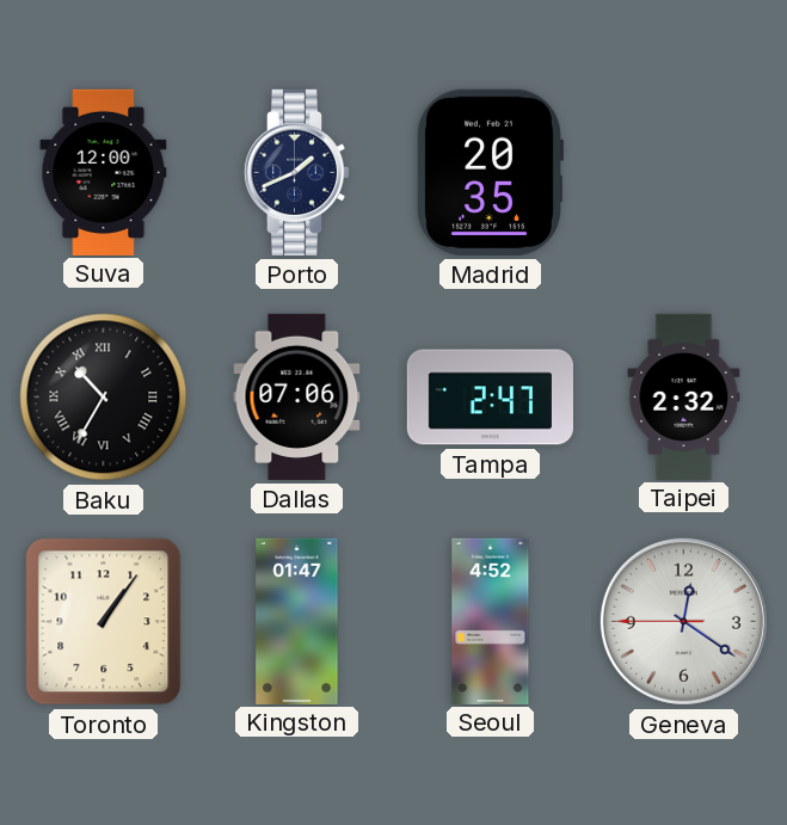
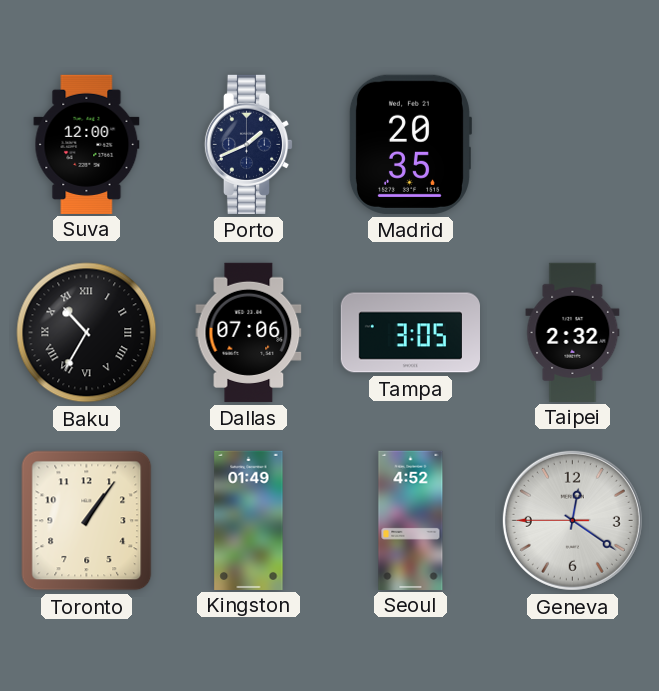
Tampa: 2:47 -> 3:05
Kingston: 01:47 -> 01:49
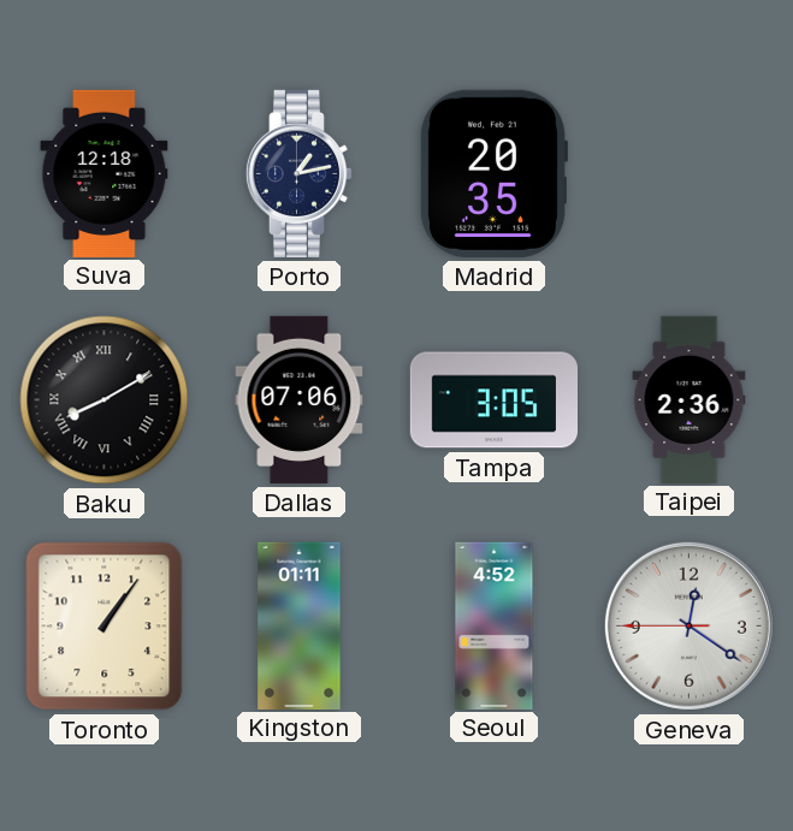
Suva: 12:00 -> 12:18
Porto: 1:41 -> 1:13
Baku: 10:35 -> 8:10
Taipei: 2:32 -> 2:36
Kingston: 01:49 -> 01:11
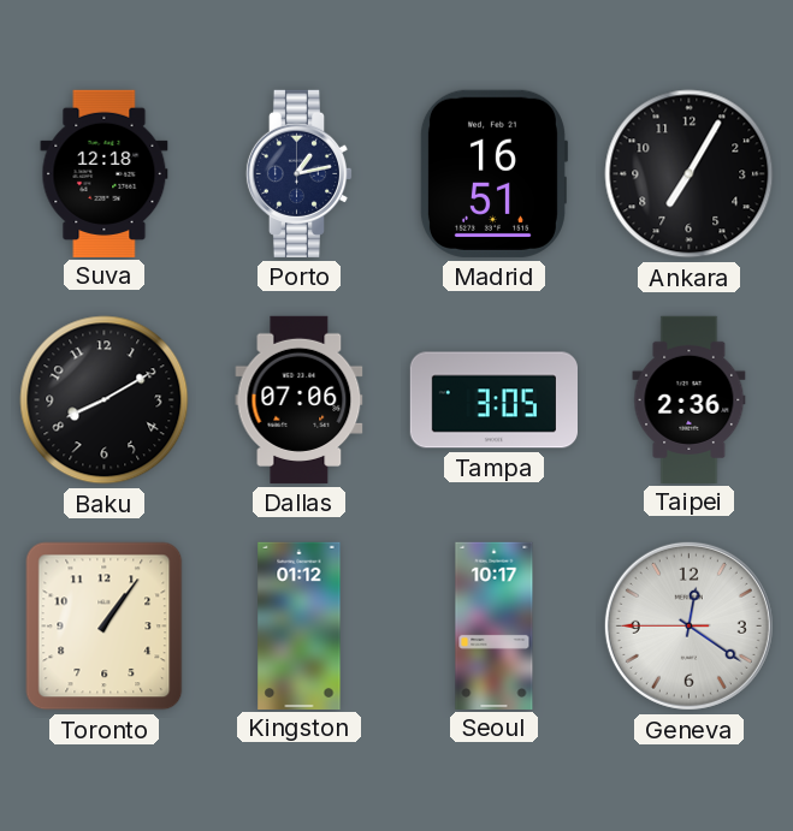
Madrid: 20:35 -> 16:51
Ankara: none -> 7:05
Baku numerals: Roman -> Arabic
Kingston: 01:11 -> 01:12
Seoul: 4:52 -> 10:17
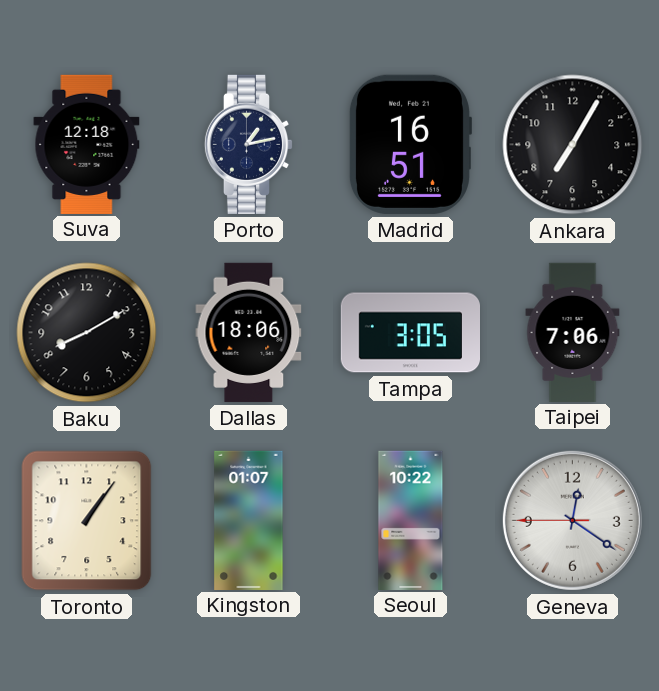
Dallas: 07:06 -> 18:06
Taipei: 2:36 -> 7:06
Kingston: 01:12 -> 01:07
Seoul: 10:17 -> 10:22
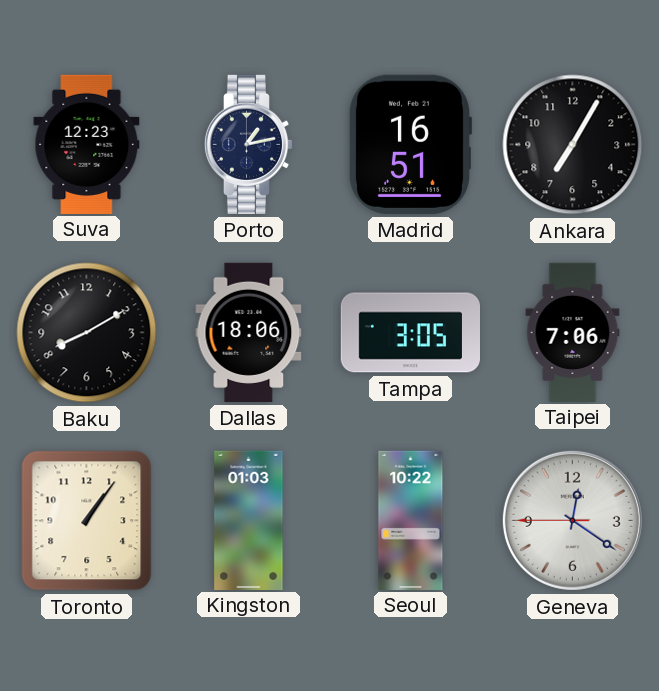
Suva: 12:18 -> 12:23
Kingston: 01:07 -> 01:03
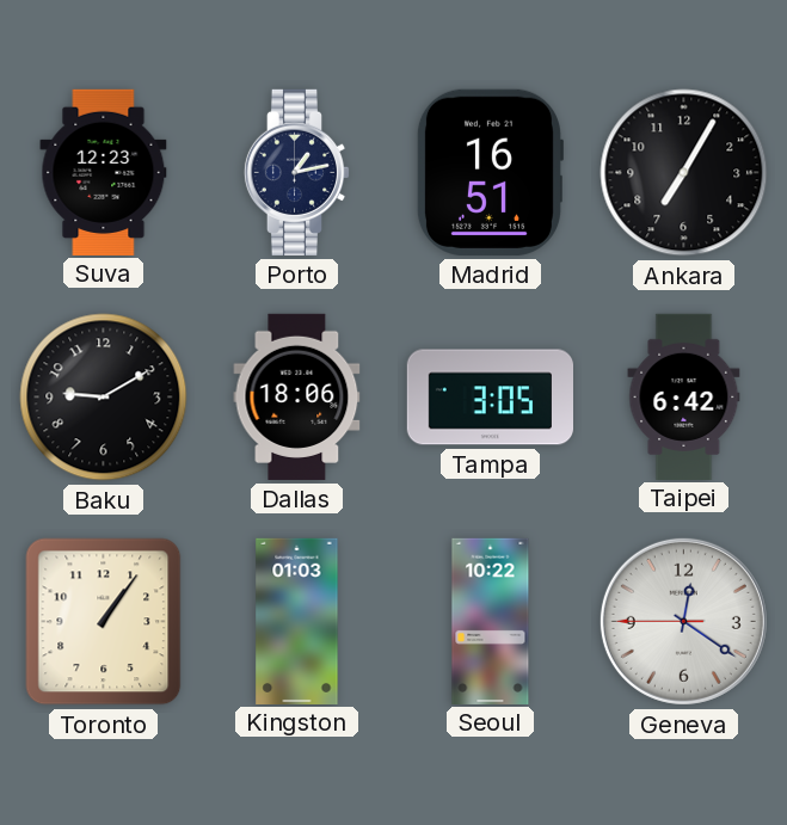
Baku: 8:10 -> 9:10
Taipei: 7:06 -> 6:42
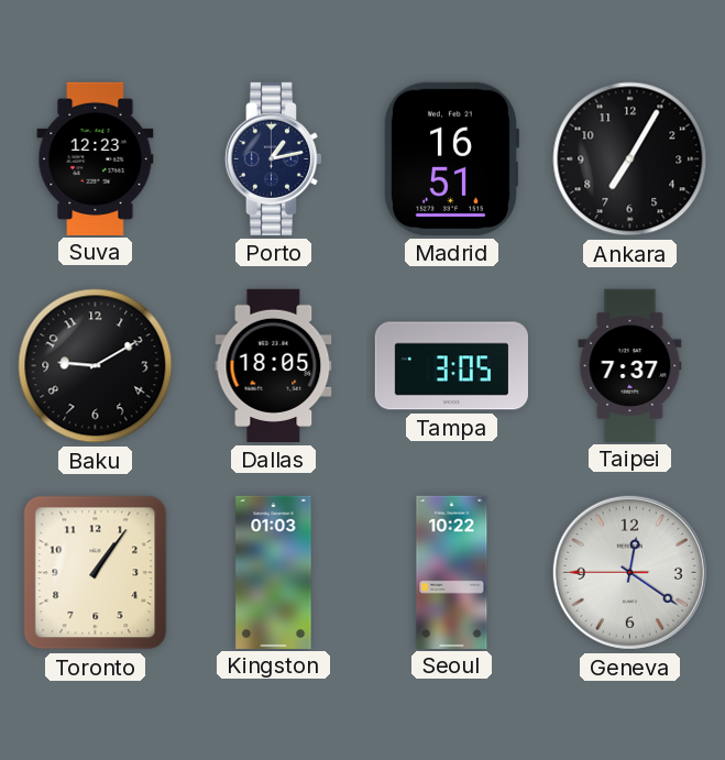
Dallas: 18:06 -> 18:05
Taipei: 6:42 -> 7:37
